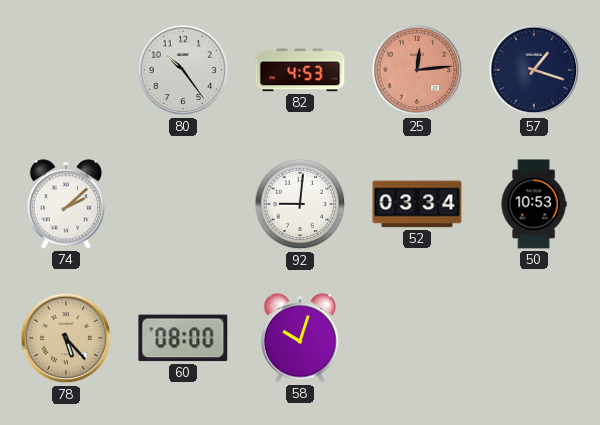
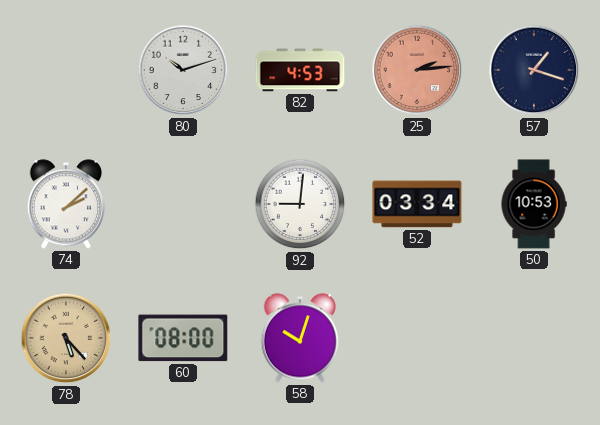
80: 10:24 -> 10:12
25: 12:14 -> 2:14
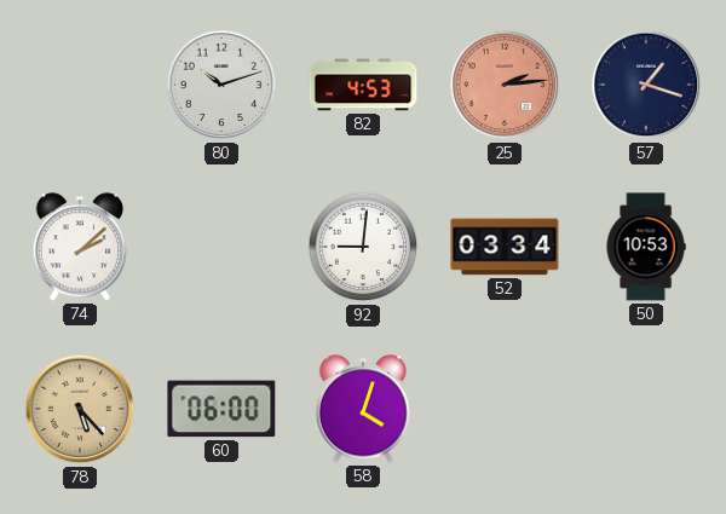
60: 08:00 -> 06:00
58: 10:03 -> 4:03
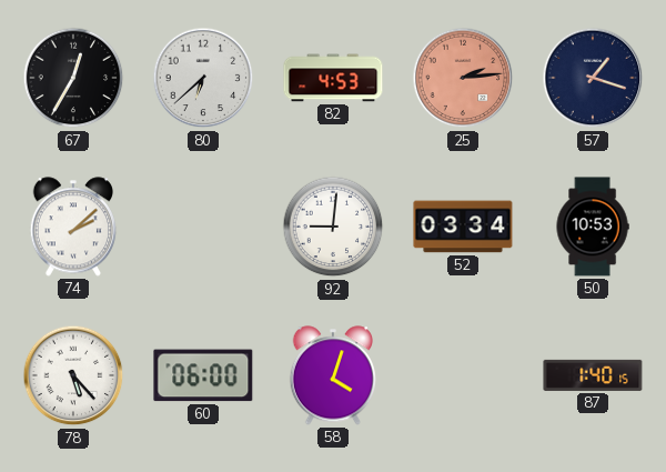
67: none -> 12:35
80: 10:12 -> 6:38
78 dial: champagne -> white
87: none -> 1:40
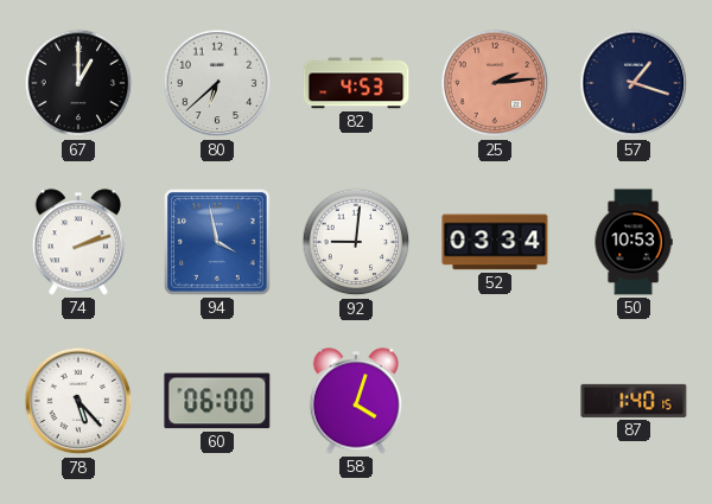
67: 12:35 -> 1:00
74: 2:08 -> 2:12
94: none -> 3:58
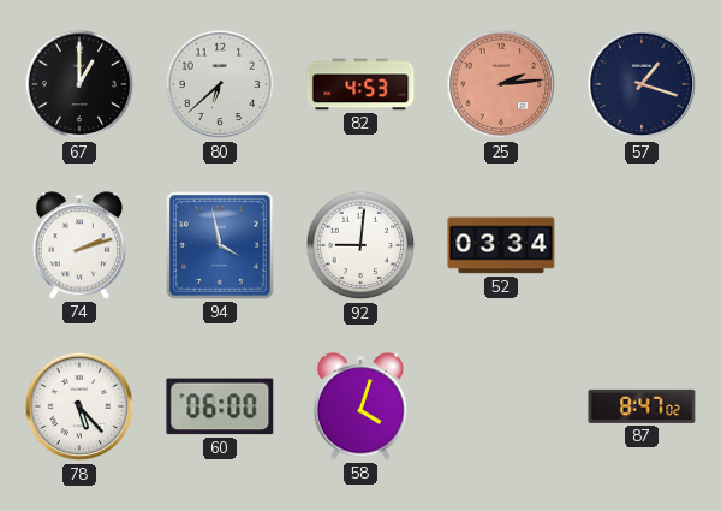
50: 10:53 -> none
87: 1:40 -> 8:47
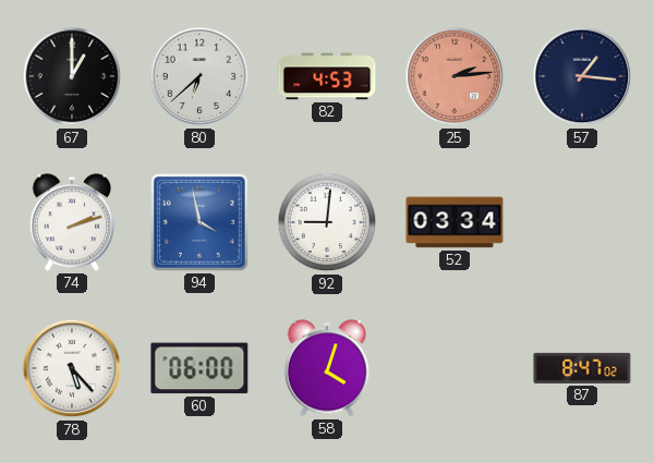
57: 1:18 -> 1:16
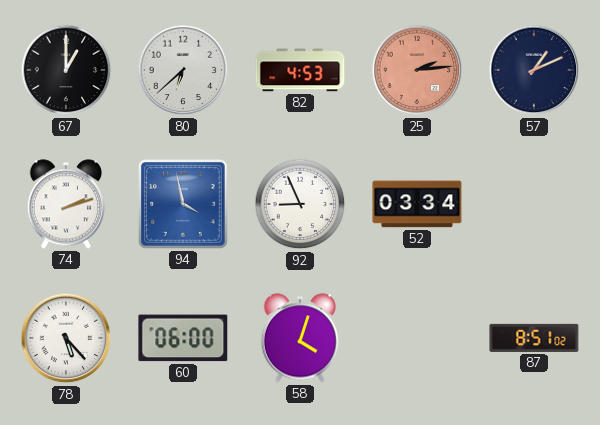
57: 1:16 -> 1:11
92: 9:01 -> 8:56
87: 8:47 -> 8:51
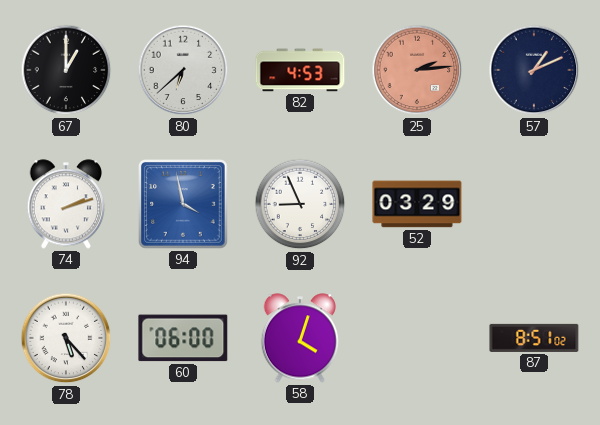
52: 03:34 -> 03:29
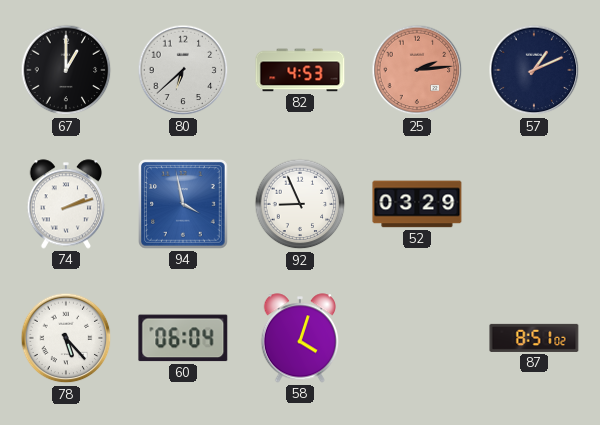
60: 06:00 -> 06:04
